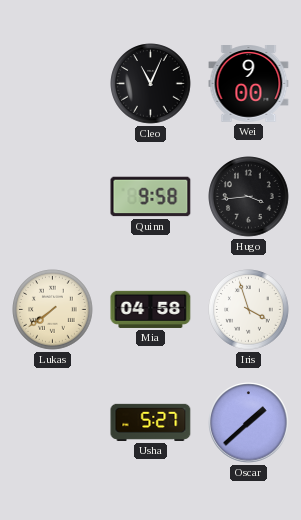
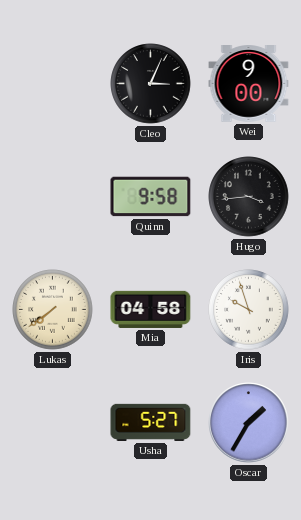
Cleo: 11:04 -> 3:04
Iris: 3:57 -> 9:57
Oscar: 1:38 -> 1:35
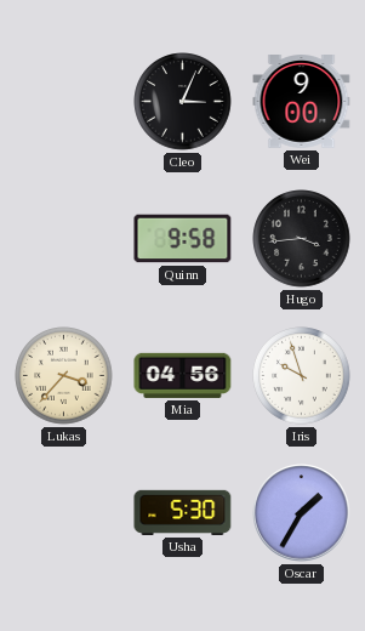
Lukas: 7:39 -> 3:37
Mia: 04:58 -> 04:56
Usha: 5:27 -> 5:30
